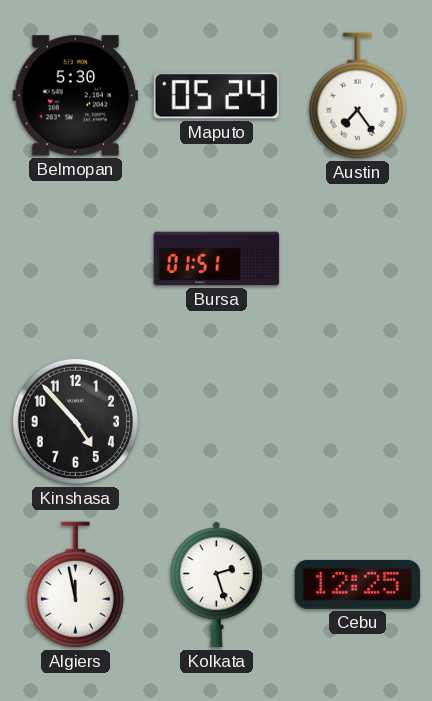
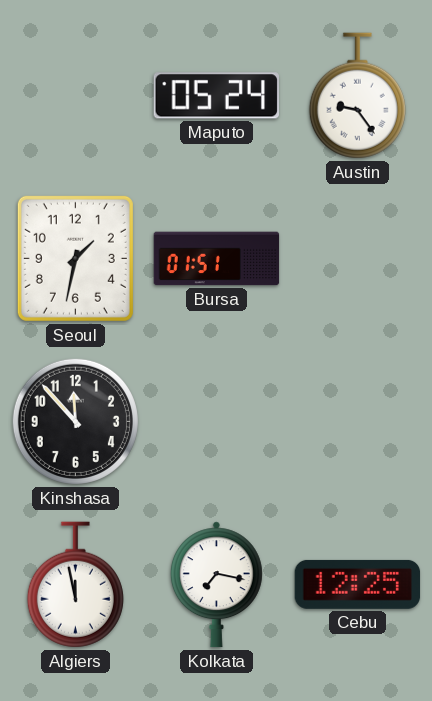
Belmopan: 5:30 -> none
Austin: 7:24 -> 9:24
Seoul: none -> 1:32
Kinshasa: 4:53 -> 11:53
Kolkata: 2:27 -> 7:17
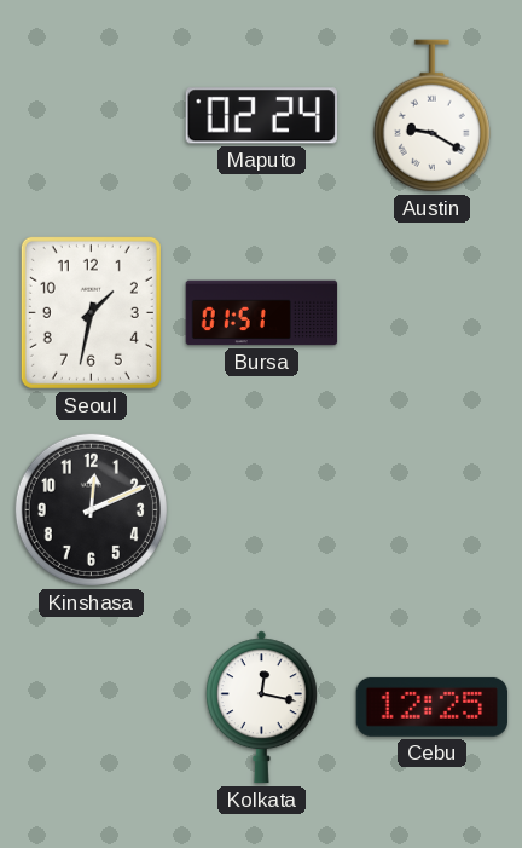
Maputo: 05:24 -> 02:24
Austin: 9:24 -> 9:20
Kinshasa: 11:53 -> 12:11
Algiers: 11:58 -> none
Kolkata: 7:17 -> 12:17
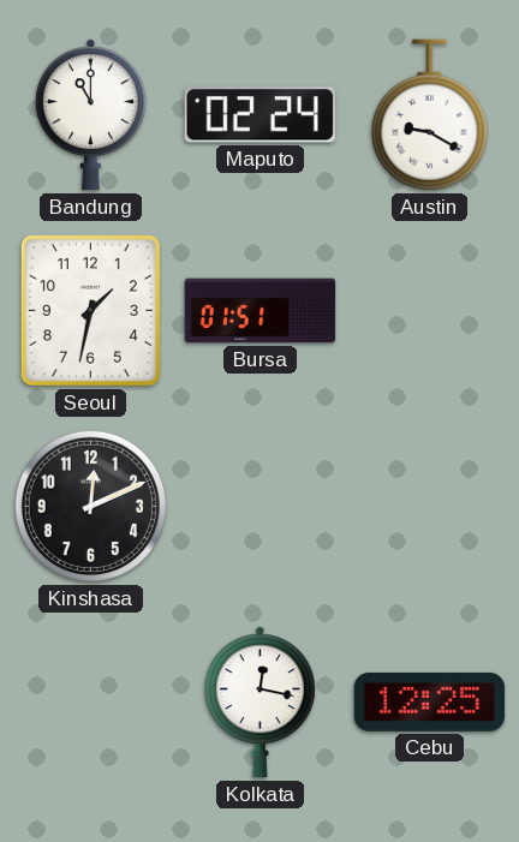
Bandung: none -> 11:00
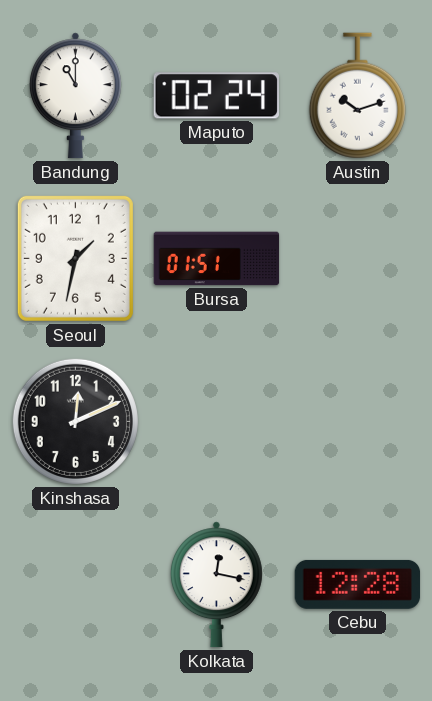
Austin: 9:20 -> 10:12
Cebu: 12:25 -> 12:28
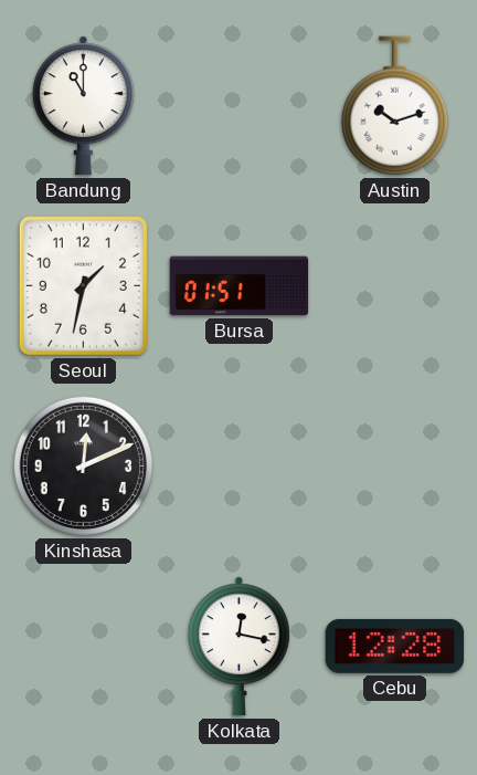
Maputo: 02:24 -> none
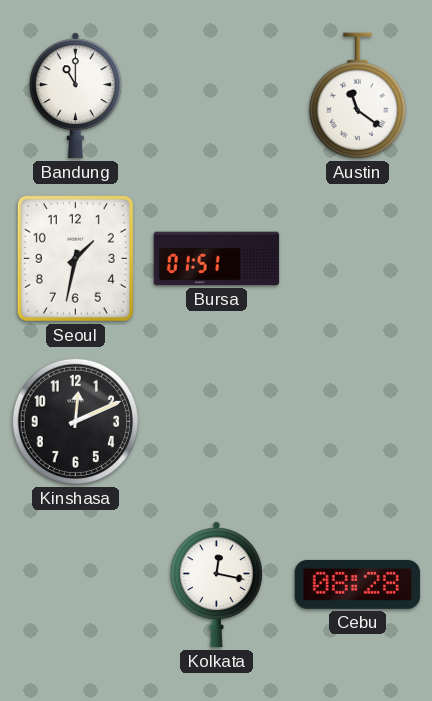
Austin: 10:12 -> 11:21
Cebu: 12:28 -> 08:28
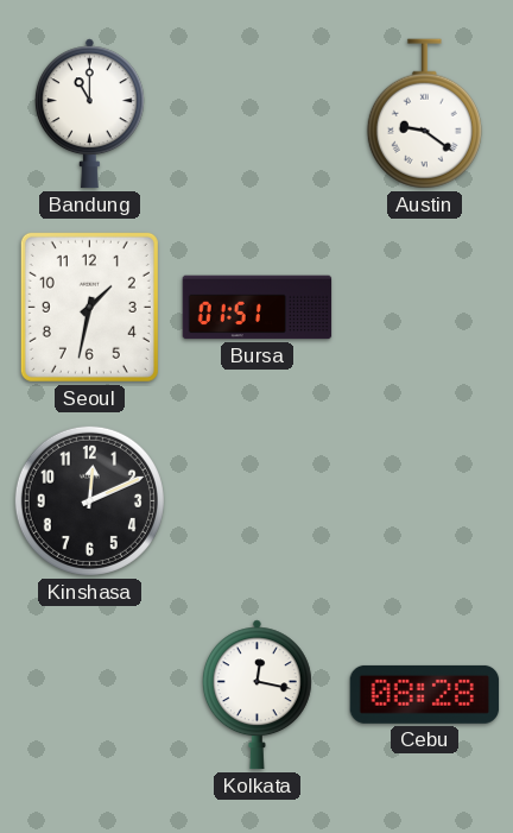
Austin: 11:21 -> 9:21
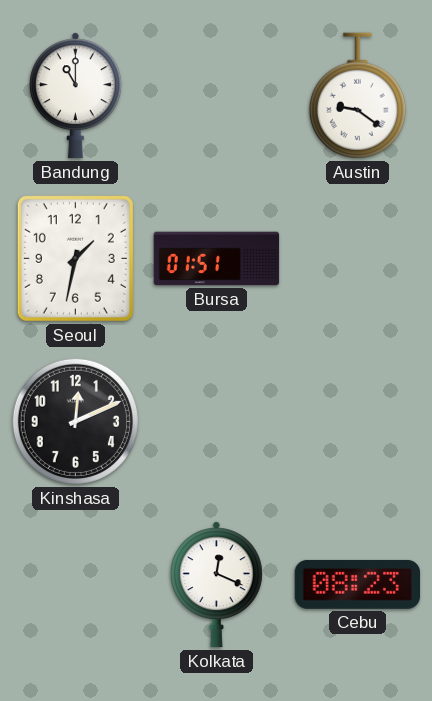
Kolkata: 12:17 -> 12:19
Cebu: 08:28 -> 08:23
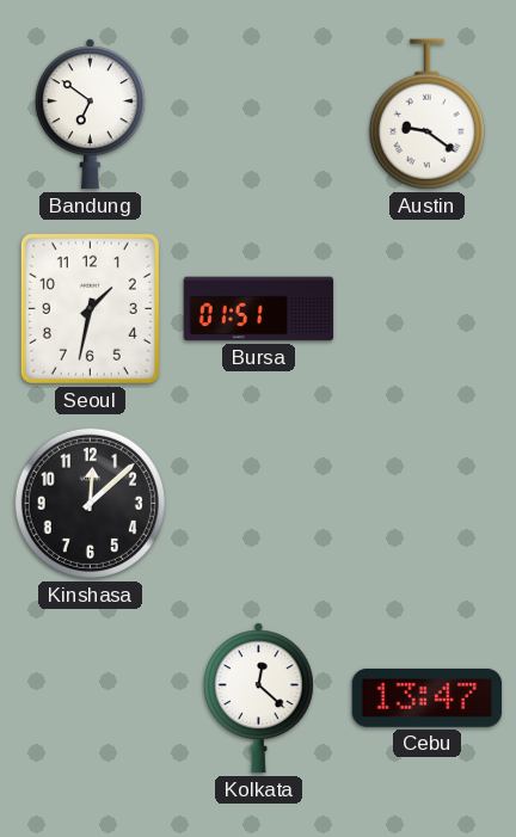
Bandung: 11:00 -> 6:51
Kinshasa: 12:11 -> 12:08
Kolkata: 12:19 -> 12:22
Cebu: 08:23 -> 13:47
